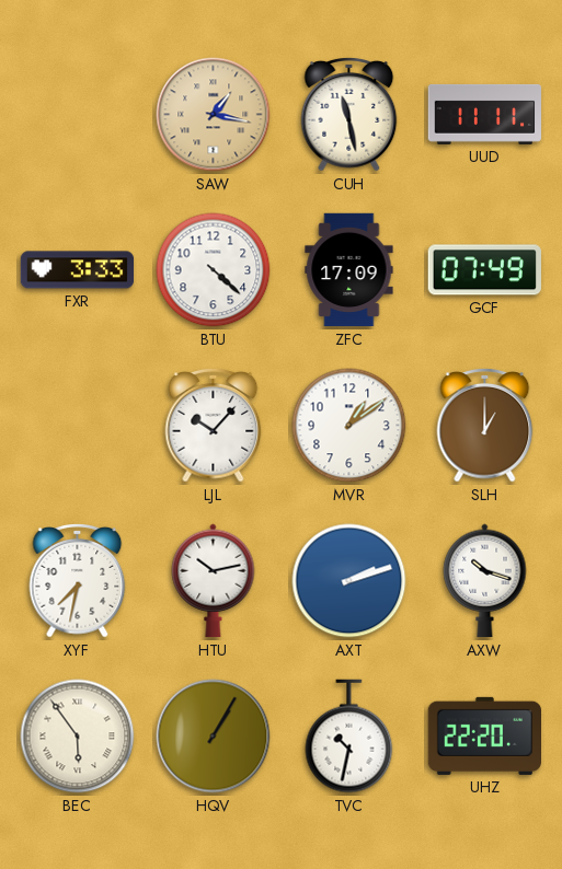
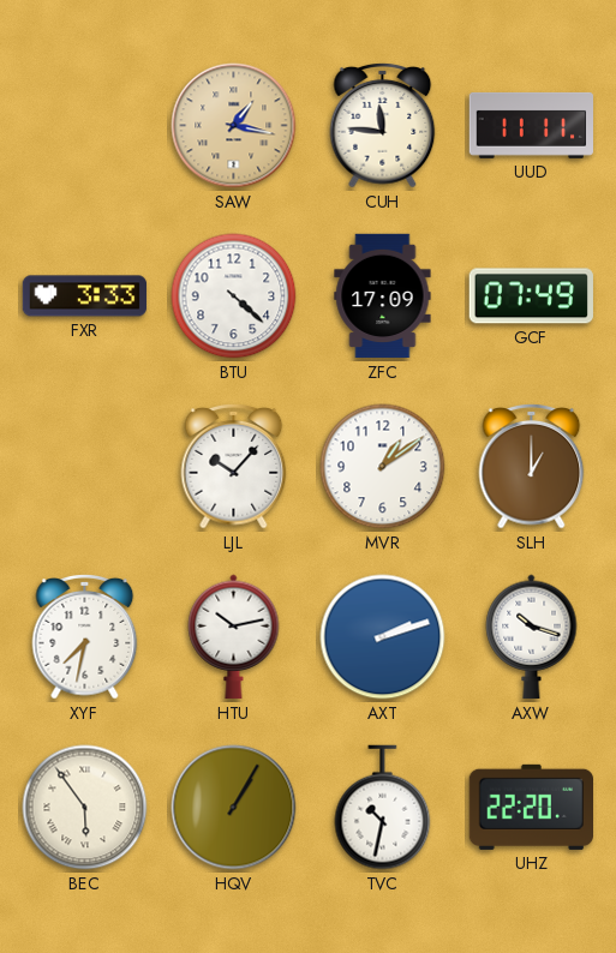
CUH: 11:28 -> 11:46
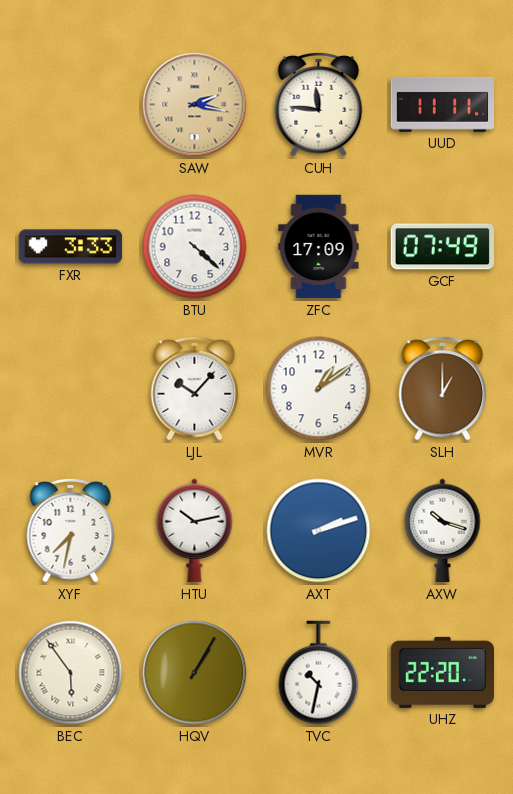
SAW: 1:17 -> 2:17
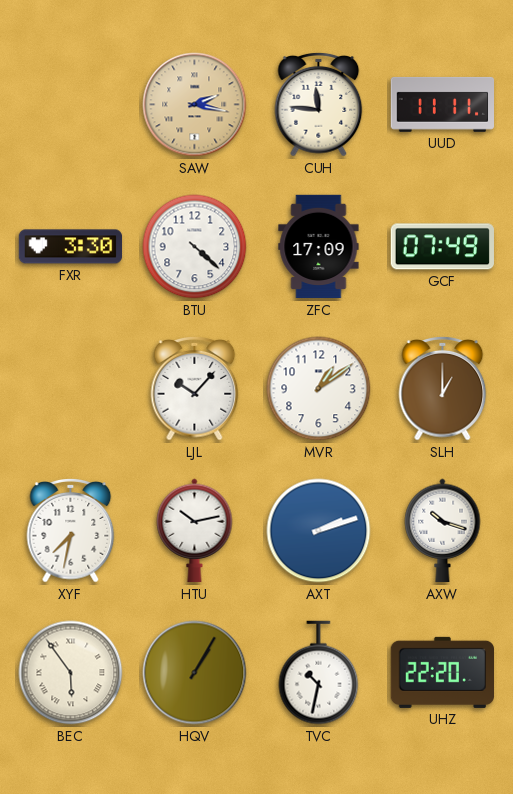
FXR: 3:33 -> 3:30
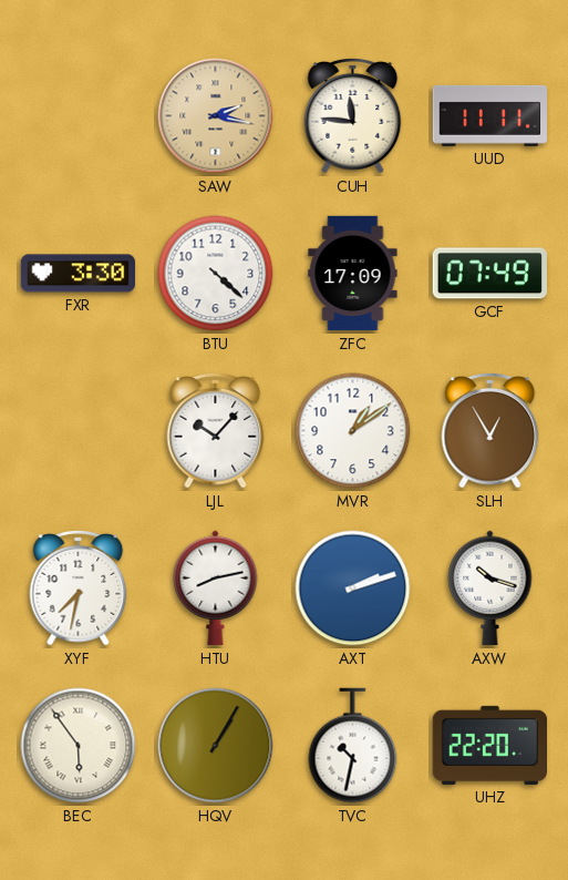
SLH: 1:00 -> 12:55
HTU: 10:13 -> 8:13
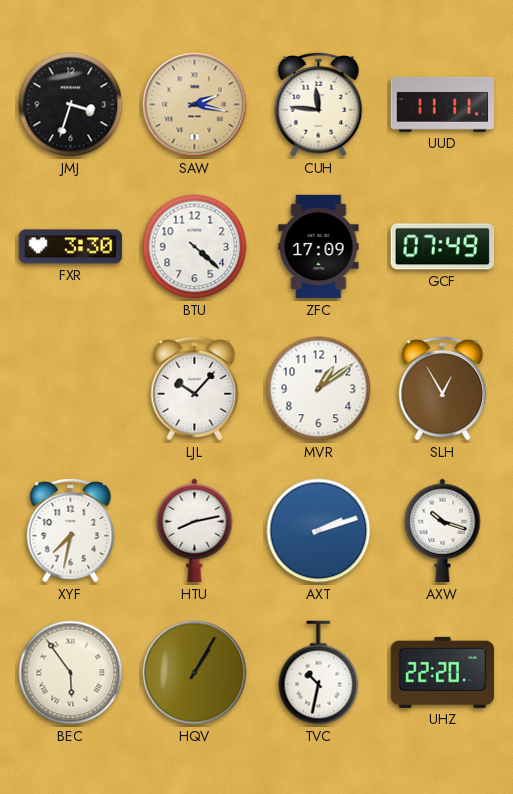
JMJ: none -> 3:33
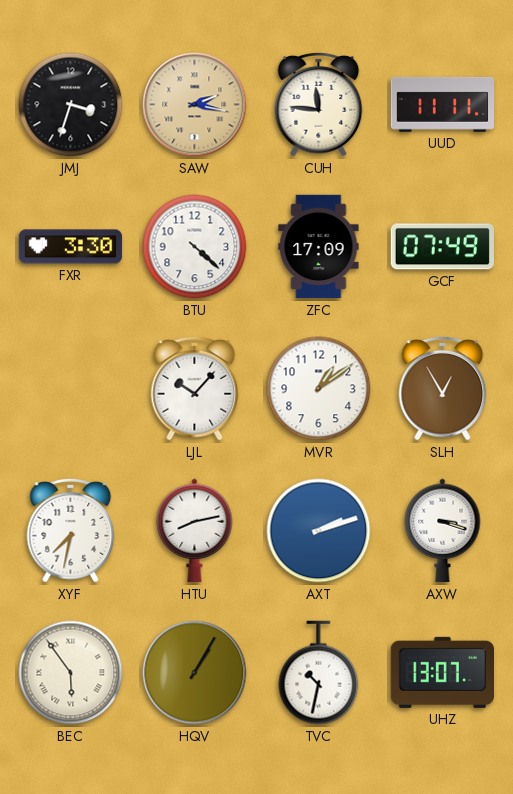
AXW: 10:18 -> 3:18
UHZ: 22:20 -> 13:07
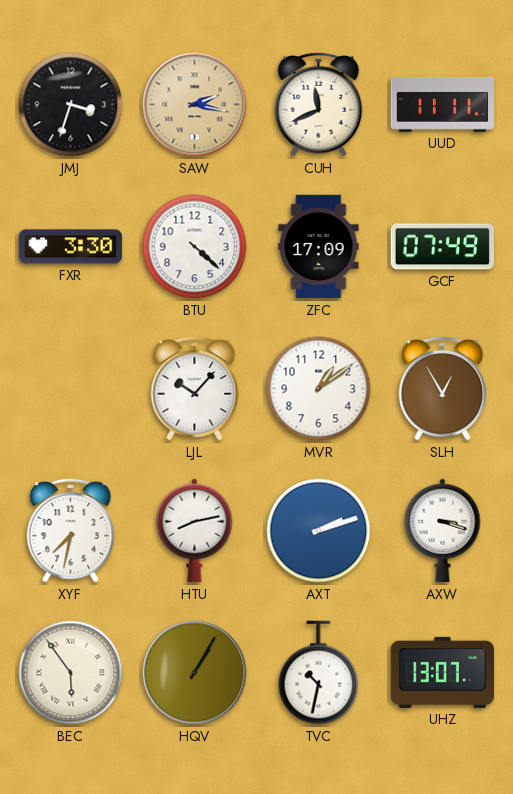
CUH: 11:46 -> 11:41
